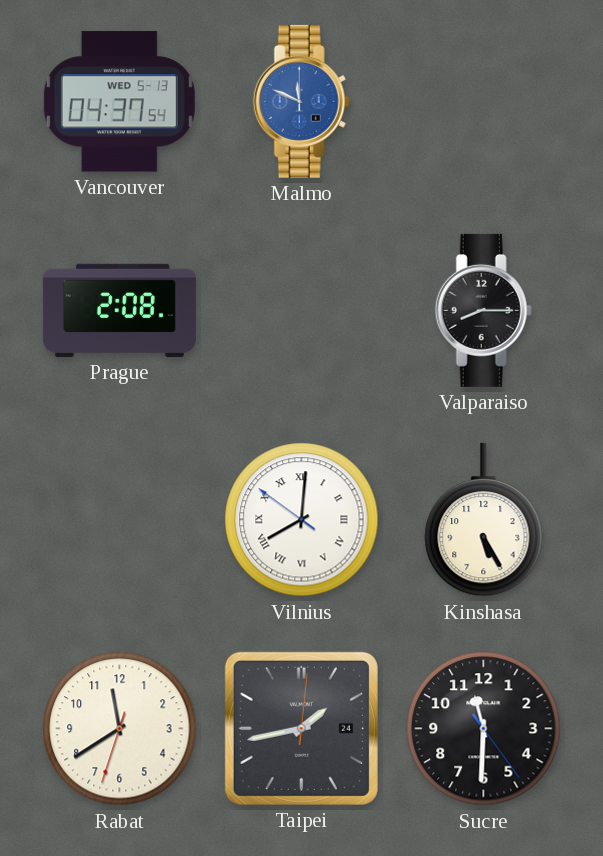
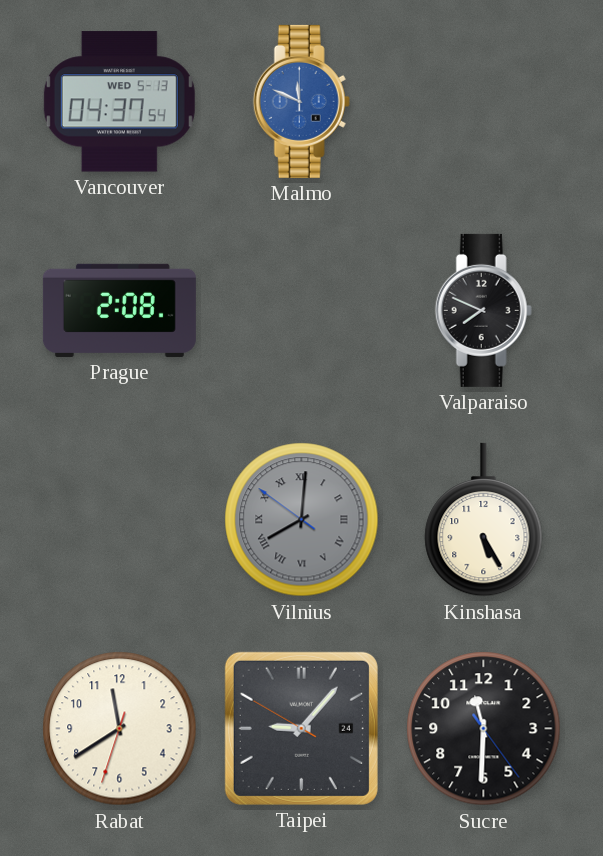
Valparaiso: 8:15 -> 7:49
Vilnius dial: white -> grey
Taipei: 1:43 -> 9:06
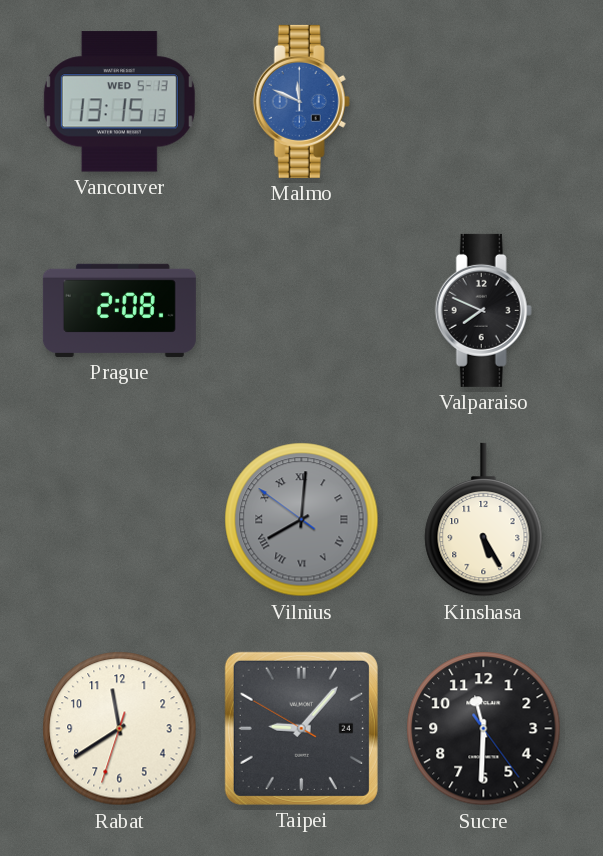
Vancouver: 04:37 -> 13:15
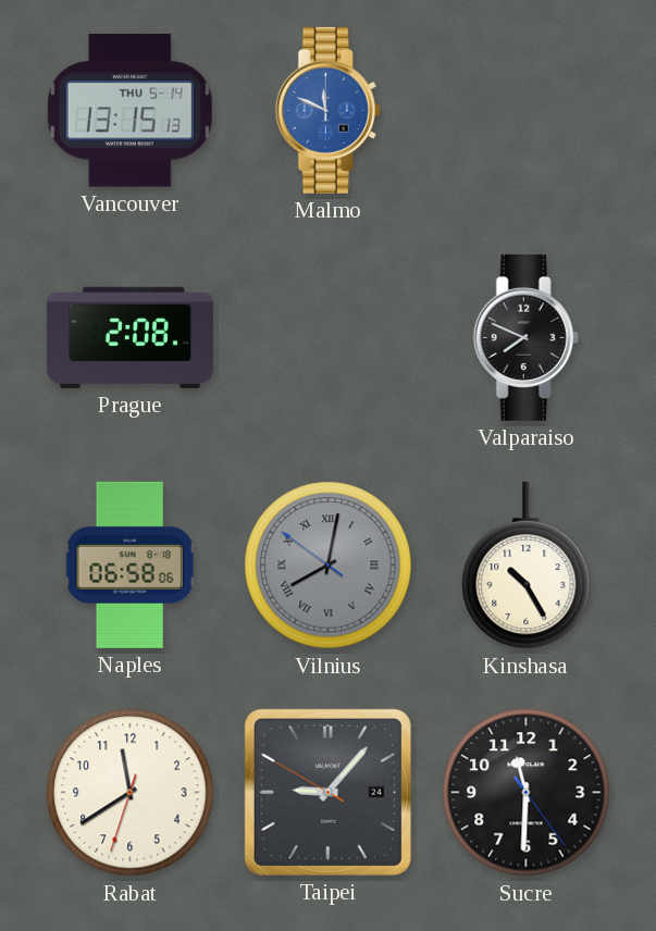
Vancouver date: WED 5-13 -> THU 5-14
Naples: none -> 06:58
Vilnius: 8:00 -> 8:01
Kinshasa: 5:25 -> 10:25
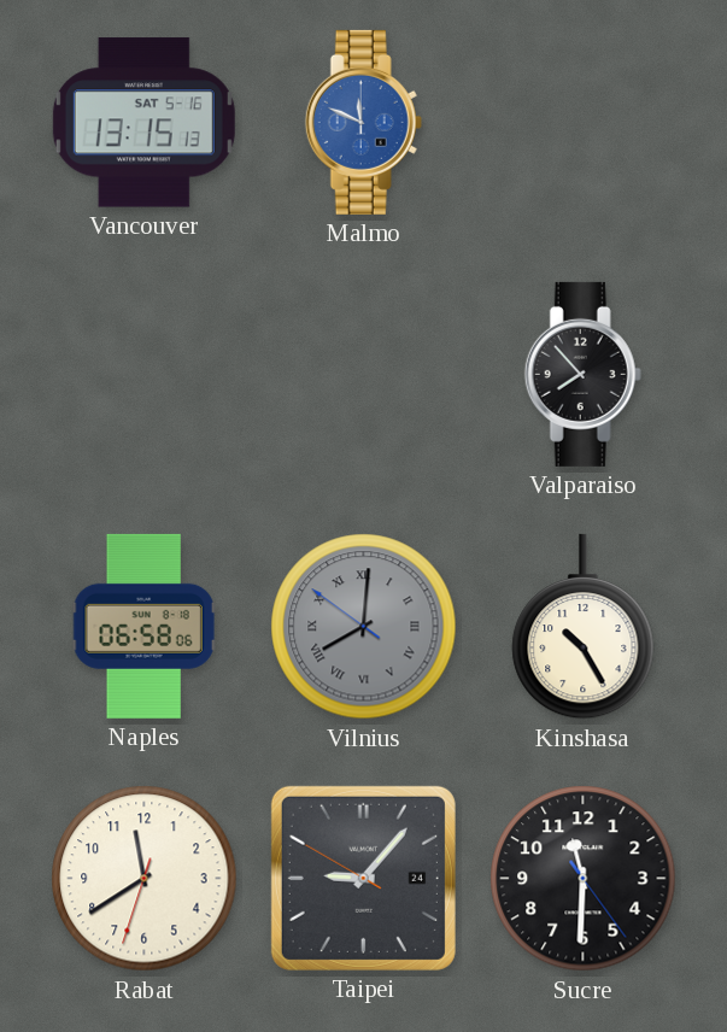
Vancouver date: THU 5-14 -> SAT 5-16
Prague: 2:08 -> none
Valparaiso: 7:49 -> 7:53
Vilnius: 8:01 -> 8:00
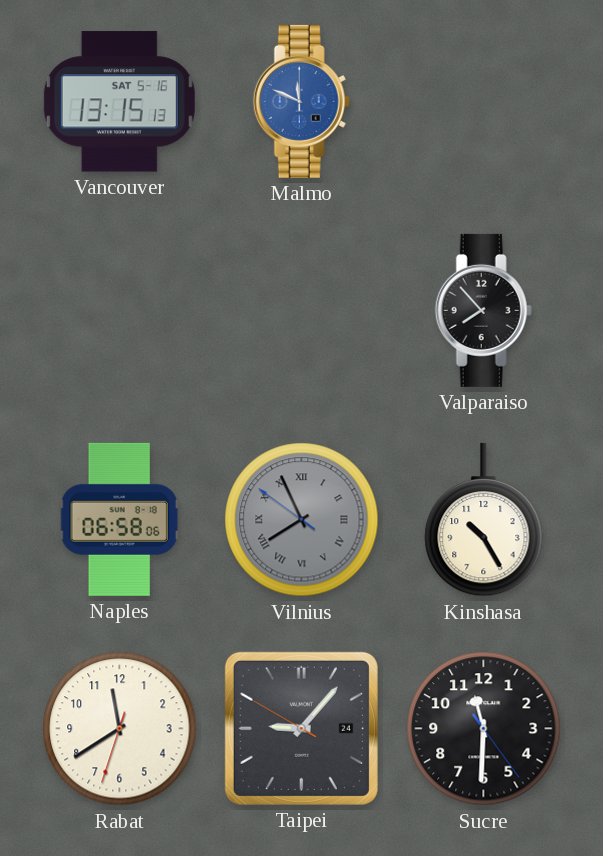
Vilnius: 8:00 -> 7:55
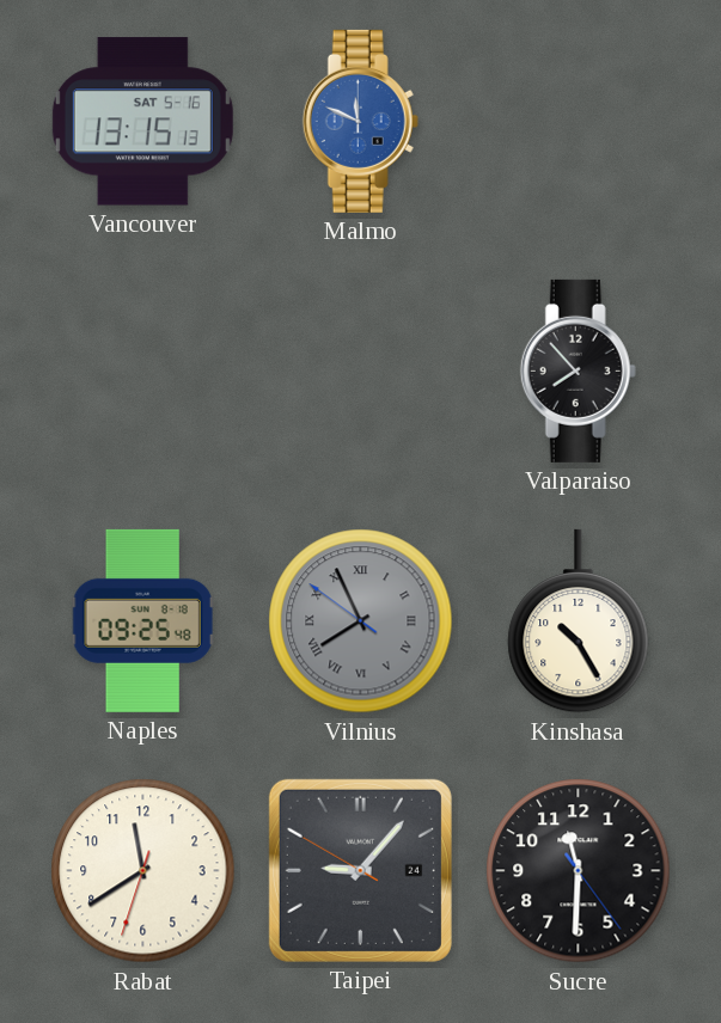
Naples: 06:58 -> 09:25
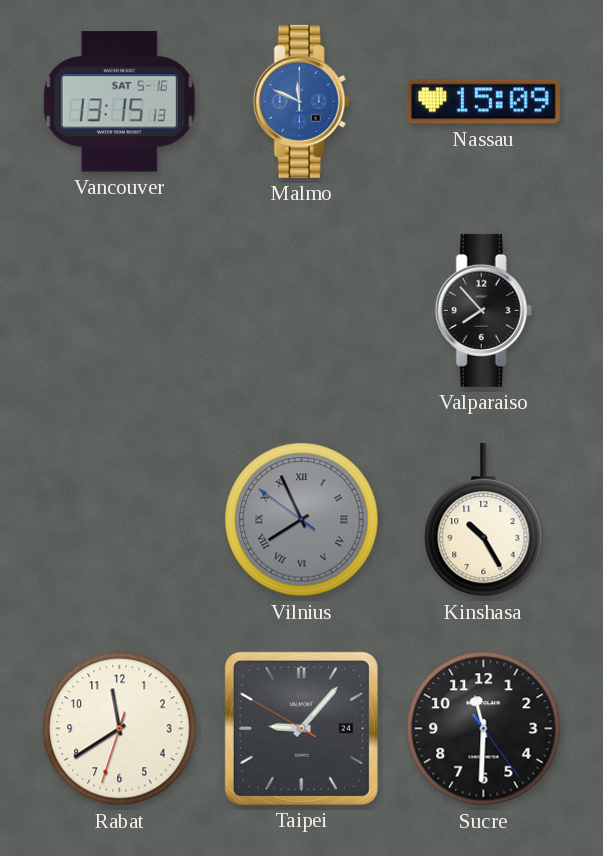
Nassau: none -> 15:09
Naples: 09:25 -> none
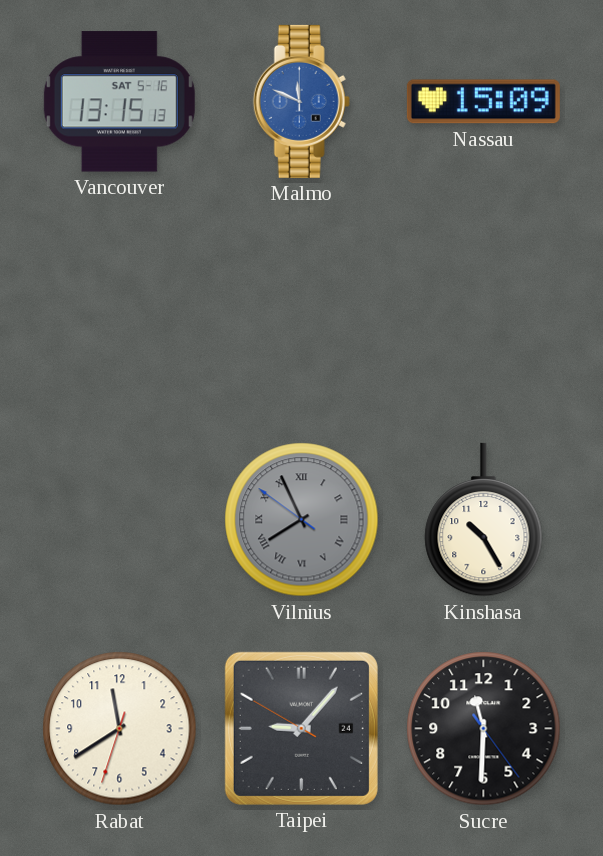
Valparaiso: 7:53 -> none
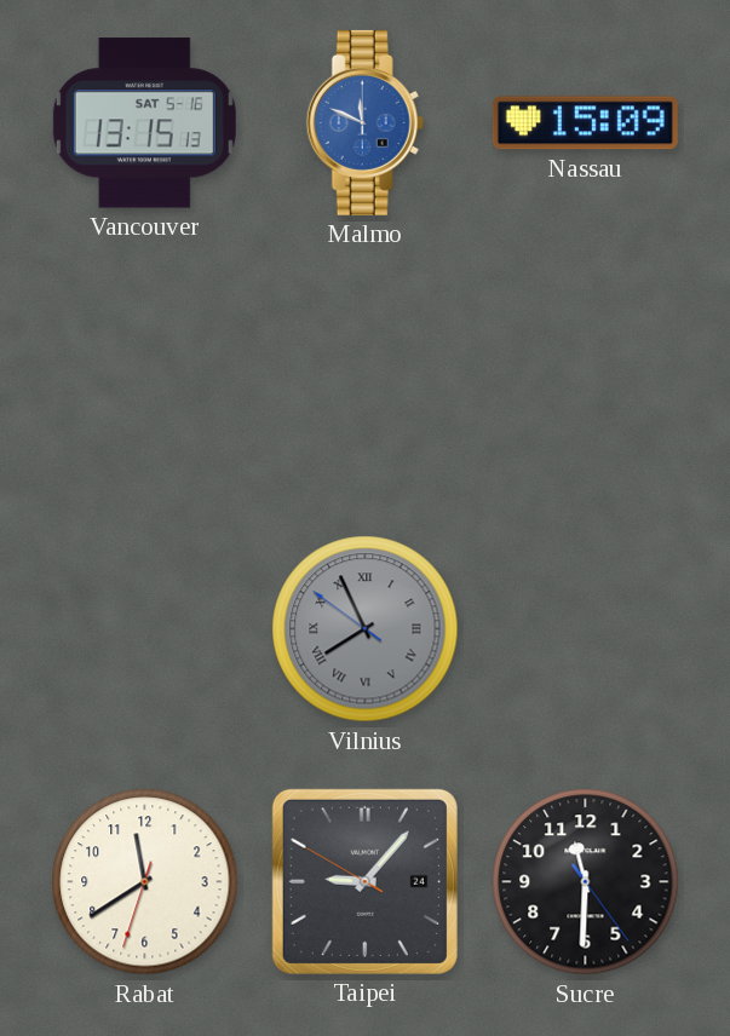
Kinshasa: 10:25 -> none
